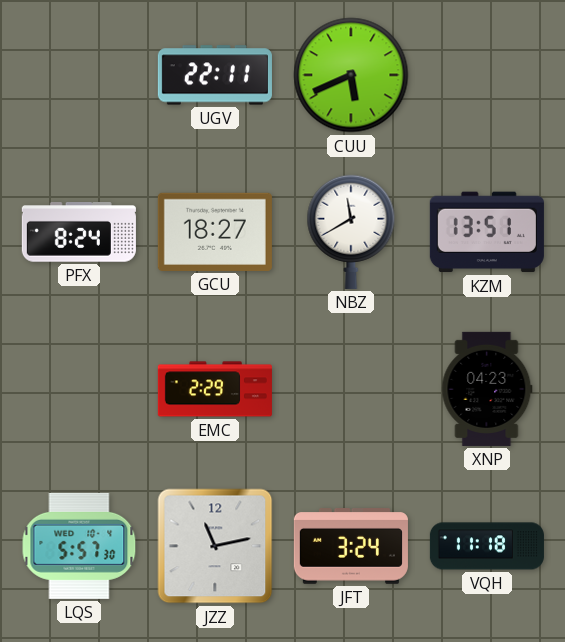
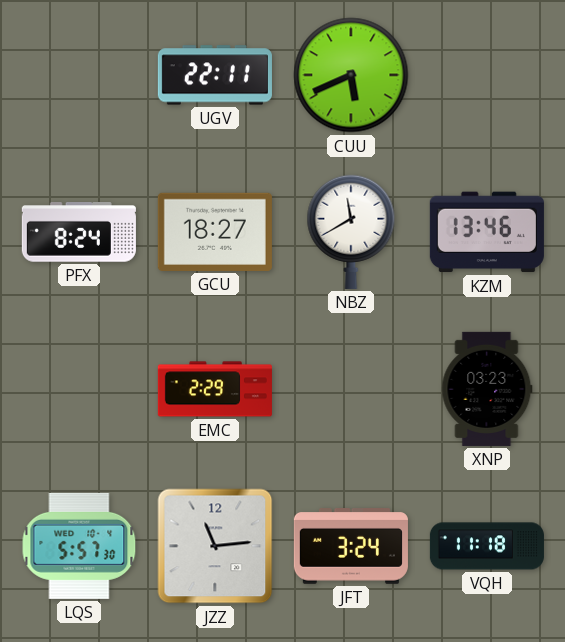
KZM: 13:51 -> 13:46
XNP: 04:23 -> 03:23
JZZ: 11:13 -> 11:14
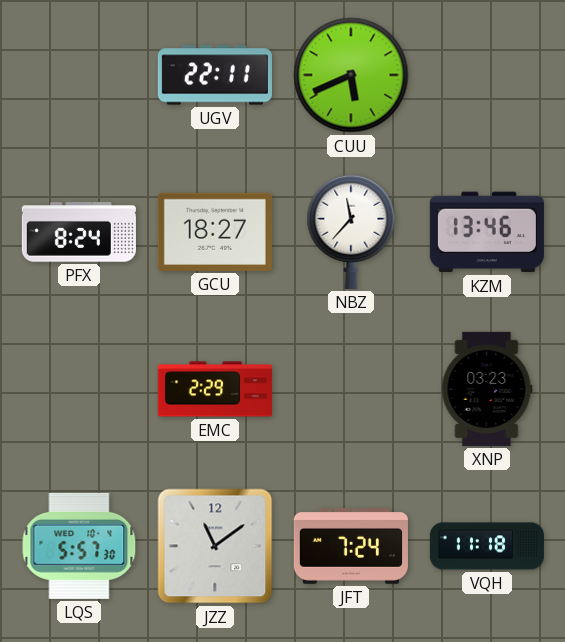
NBZ: 11:40 -> 11:37
JZZ: 11:14 -> 11:09
JFT: 3:24 -> 7:24
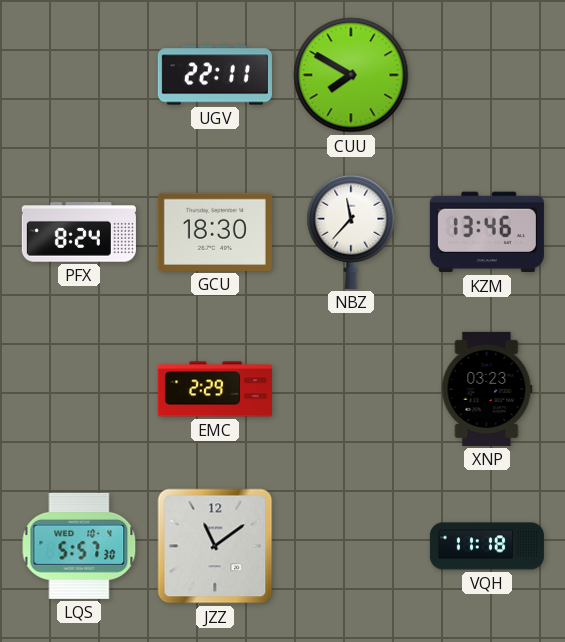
CUU: 5:41 -> 7:50
GCU: 18:27 -> 18:30
JFT: 7:24 -> none
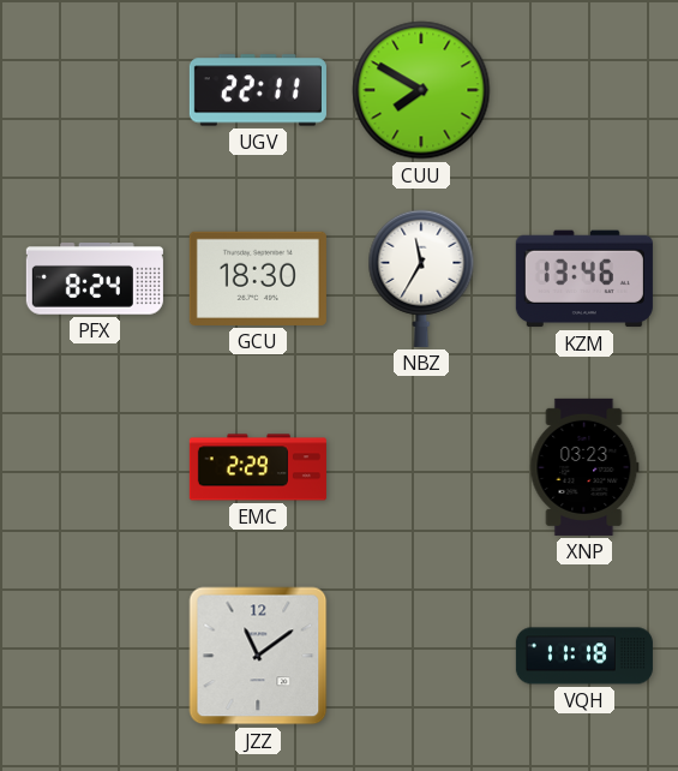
NBZ: 11:37 -> 11:35
LQS: 5:57 -> none
